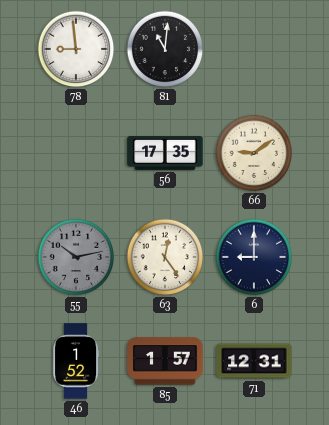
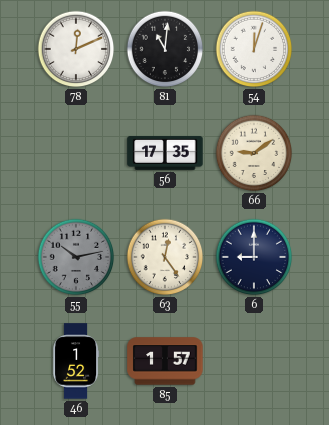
78: 8:59 -> 12:11
54: none -> 12:03
71: 12:31 -> none
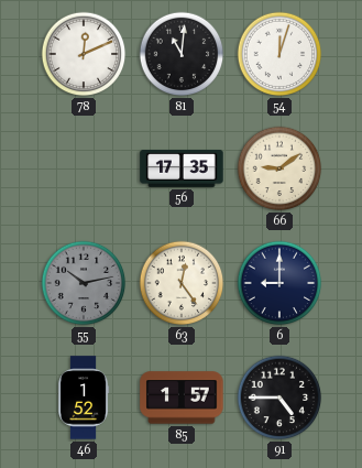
91: none -> 4:45
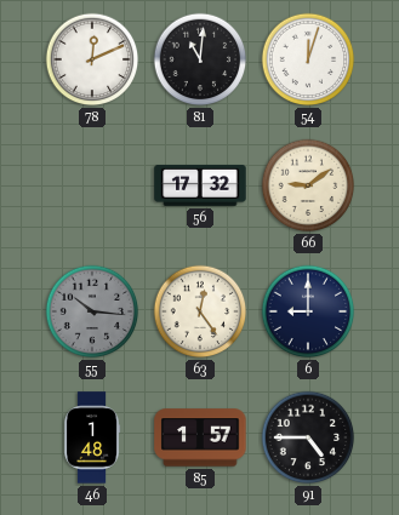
56: 17:35 -> 17:32
55: 10:13 -> 10:16
46: 1:52 -> 1:48
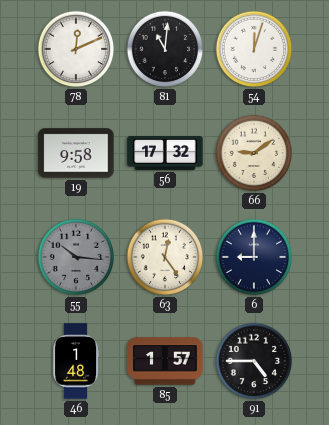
19: none -> 9:58
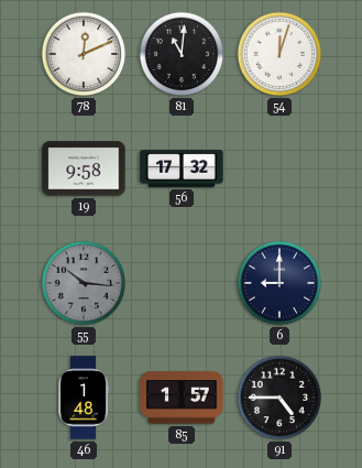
66: 9:09 -> none
63: 12:24 -> none
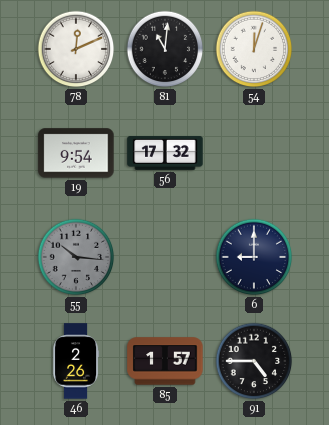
19: 9:58 -> 9:54
46: 1:48 -> 2:26
